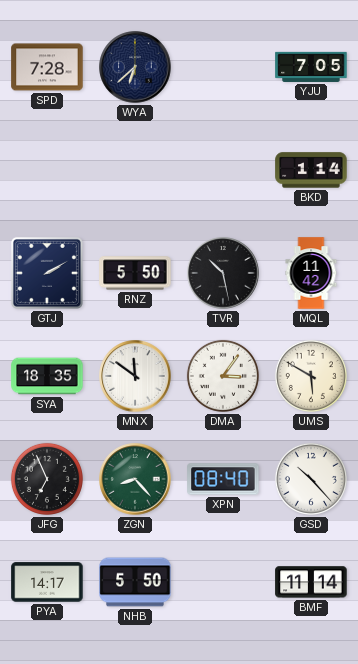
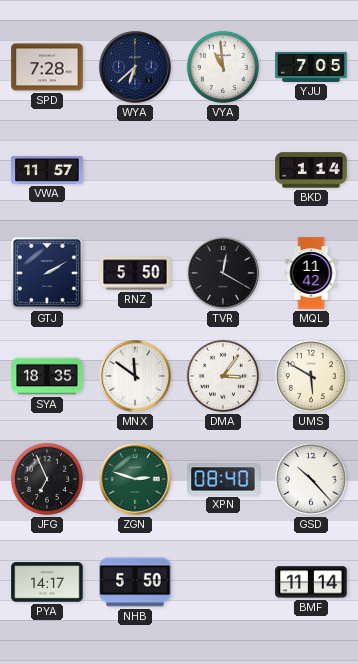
VYA: none -> 10:59
VWA: none -> 11:57
TVR: 10:28 -> 12:20
ZGN: 8:23 -> 2:48
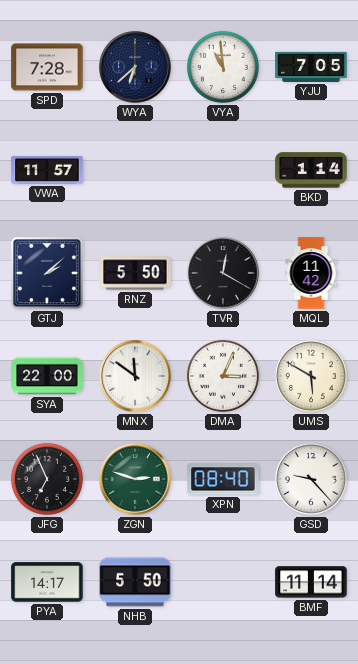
GTJ: 2:10 -> 2:08
SYA: 18:35 -> 22:00
DMA: 3:06 -> 3:04
GSD: 10:23 -> 9:23
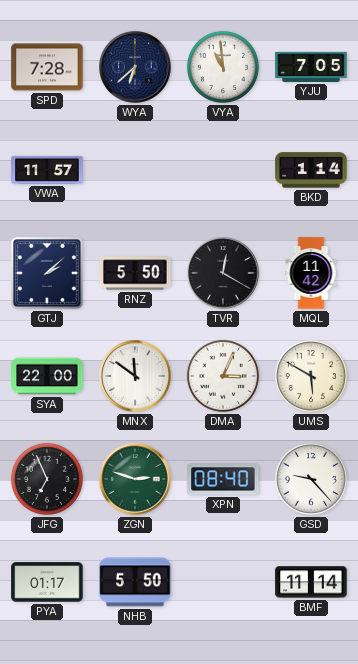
PYA: 14:17 -> 01:17
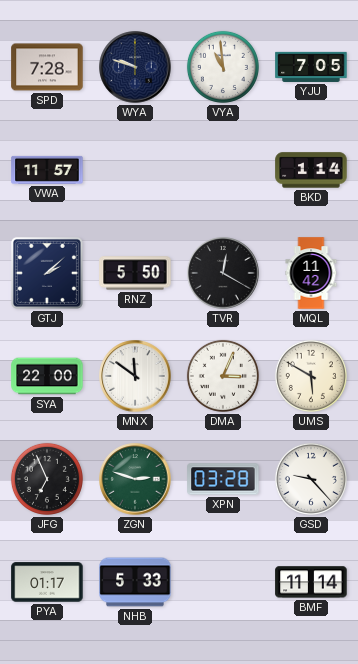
WYA: 6:38 -> 9:48
XPN: 08:40 -> 03:28
NHB: 5:50 -> 5:33
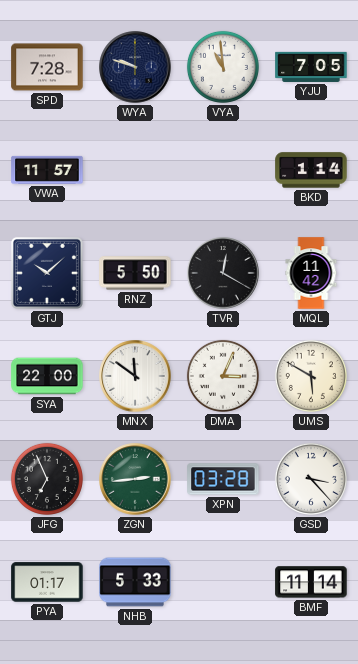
GTJ: 2:08 -> 10:08
ZGN: 2:48 -> 2:44
GSD: 9:23 -> 3:23
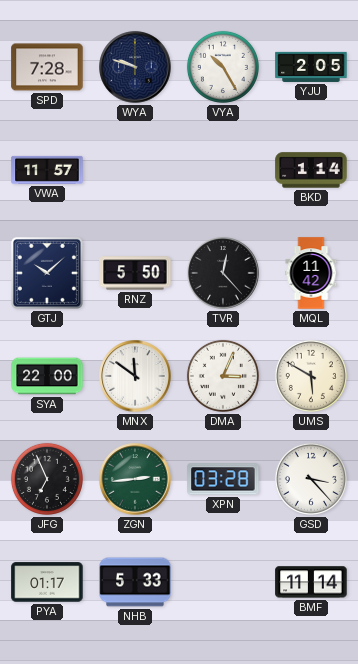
VYA: 10:59 -> 10:25
YJU: 7:05 -> 2:05
TVR: 12:20 -> 12:23
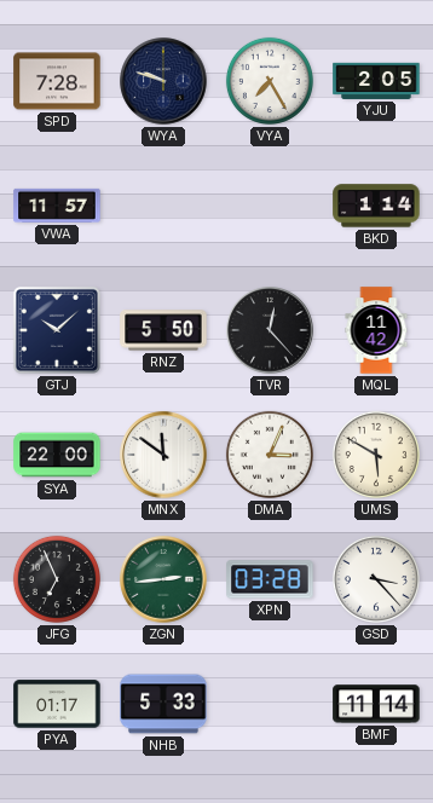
VYA: 10:25 -> 7:25
